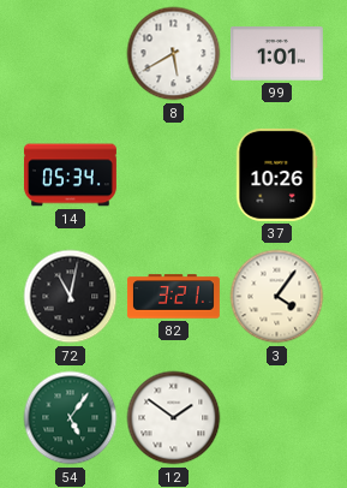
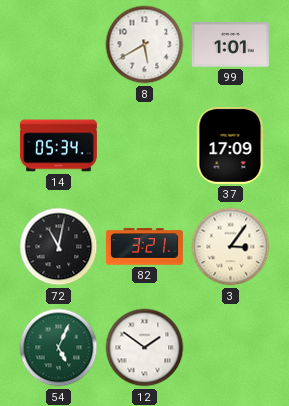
37: 10:26 -> 17:09
3: 4:06 -> 3:06
54: 5:06 -> 5:04
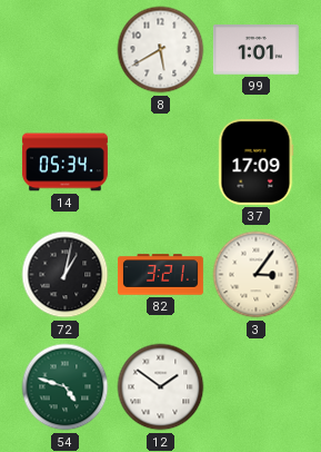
72: 11:02 -> 1:02
54: 5:04 -> 4:48
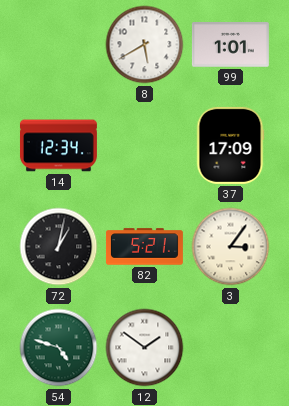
14: 05:34 -> 12:34
82: 3:21 -> 5:21
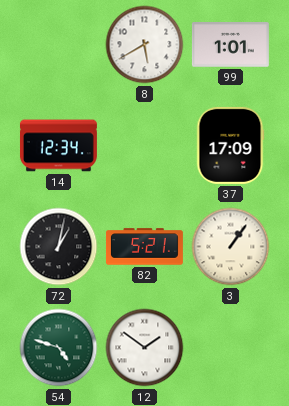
3: 3:06 -> 1:06
